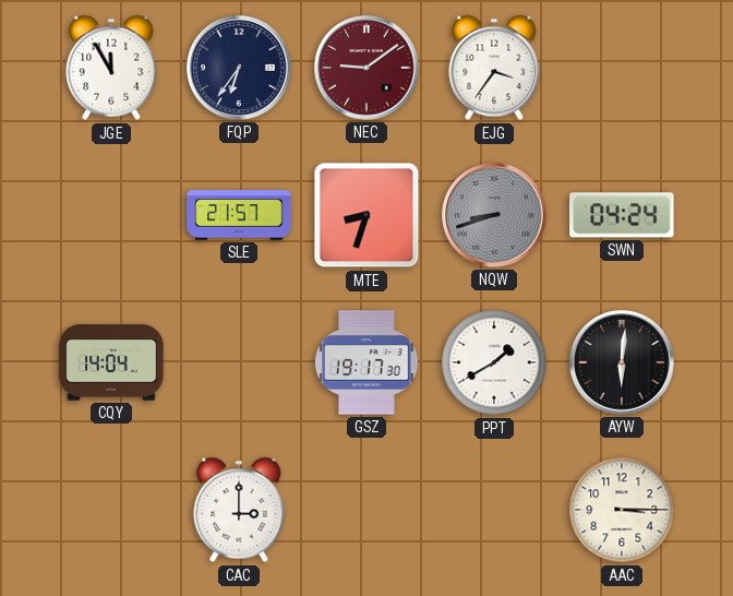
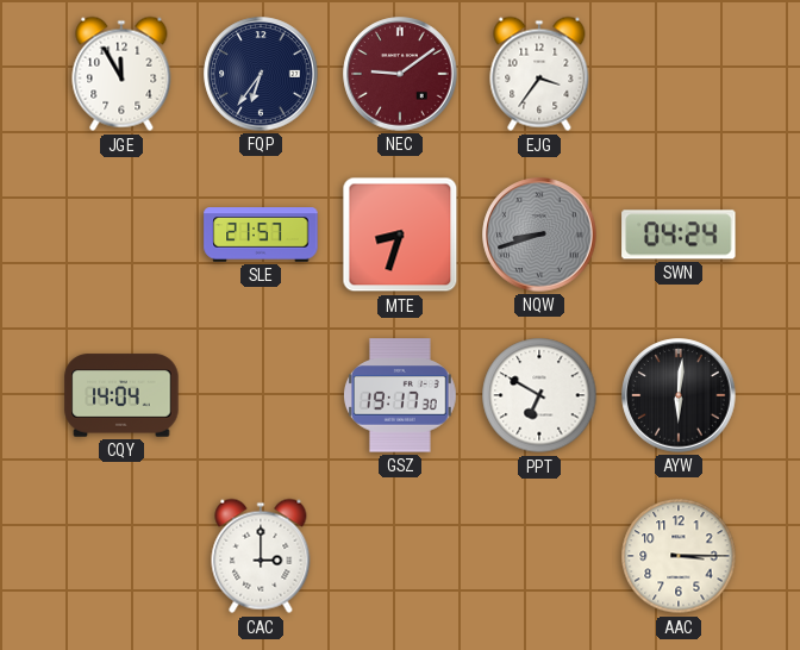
PPT: 1:40 -> 6:50
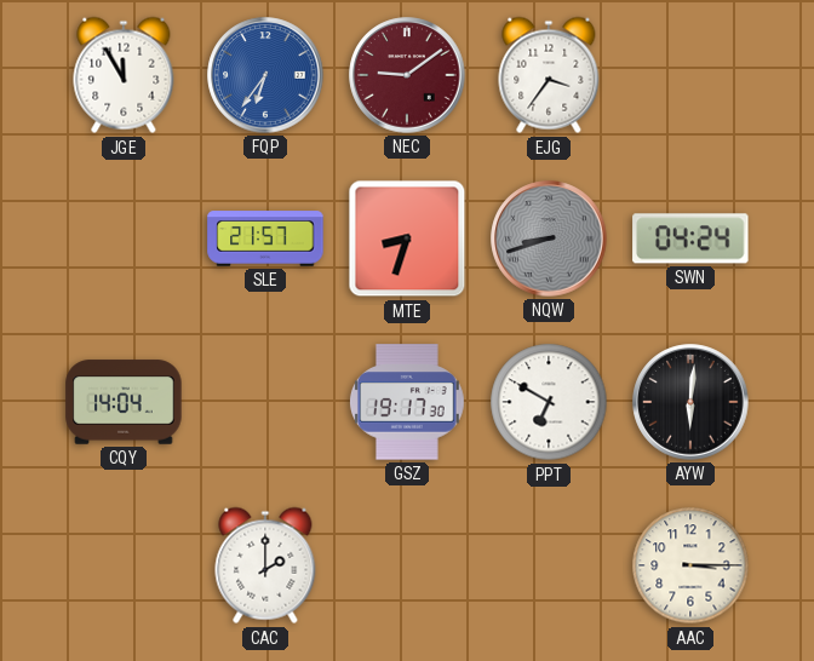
FQP dial: navy -> blue
CAC: 3:00 -> 2:00
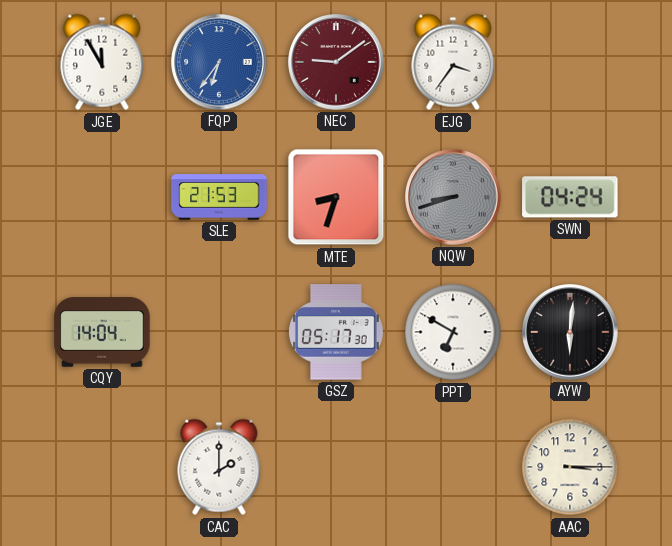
SLE: 21:57 -> 21:53
GSZ: 19:17 -> 05:17
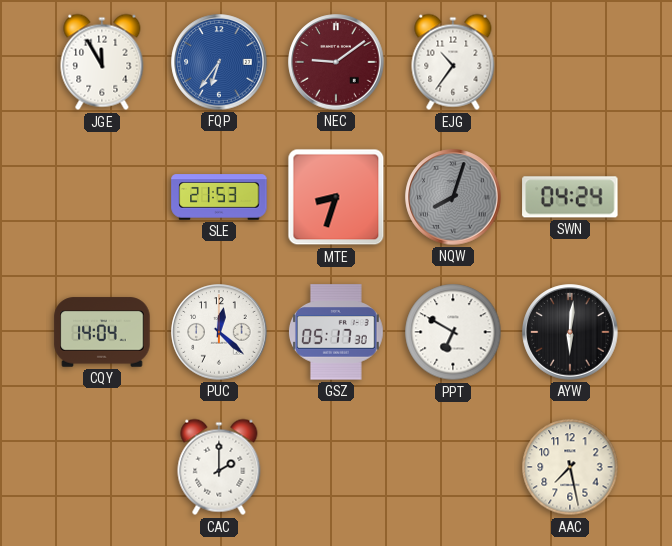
EJG: 3:36 -> 10:36
NQW: 8:42 -> 8:03
PUC: none -> 12:22
AAC: 3:15 -> 7:28
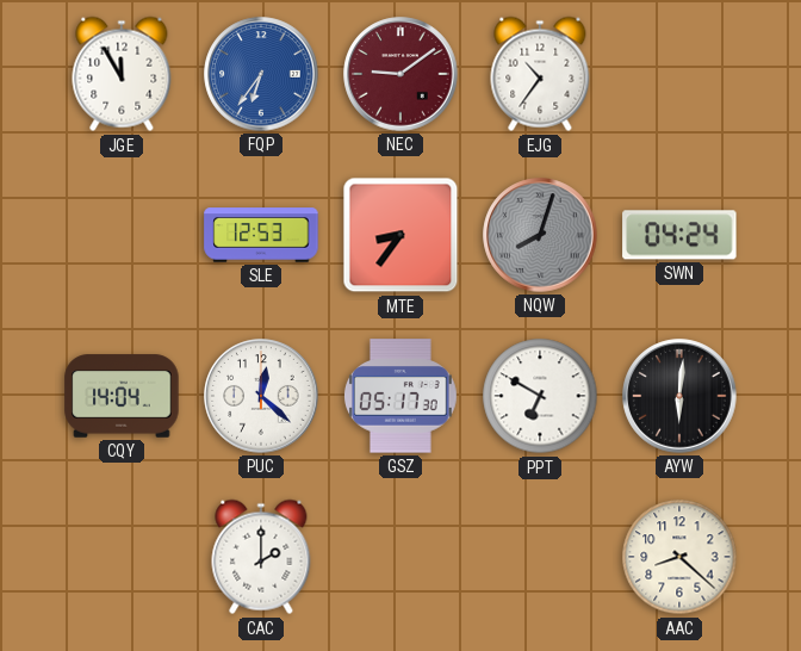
SLE: 21:53 -> 12:53
MTE: 8:33 -> 8:36
AAC: 7:28 -> 8:22
